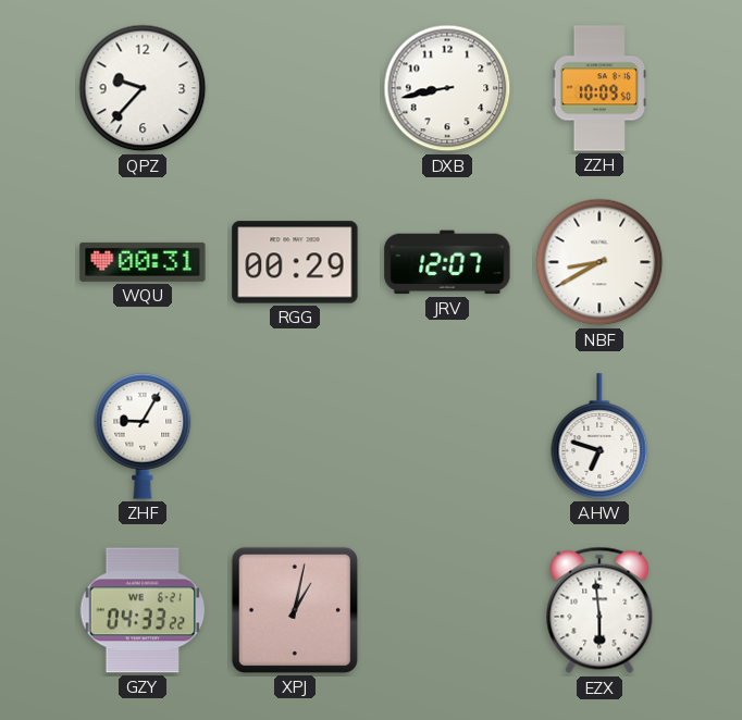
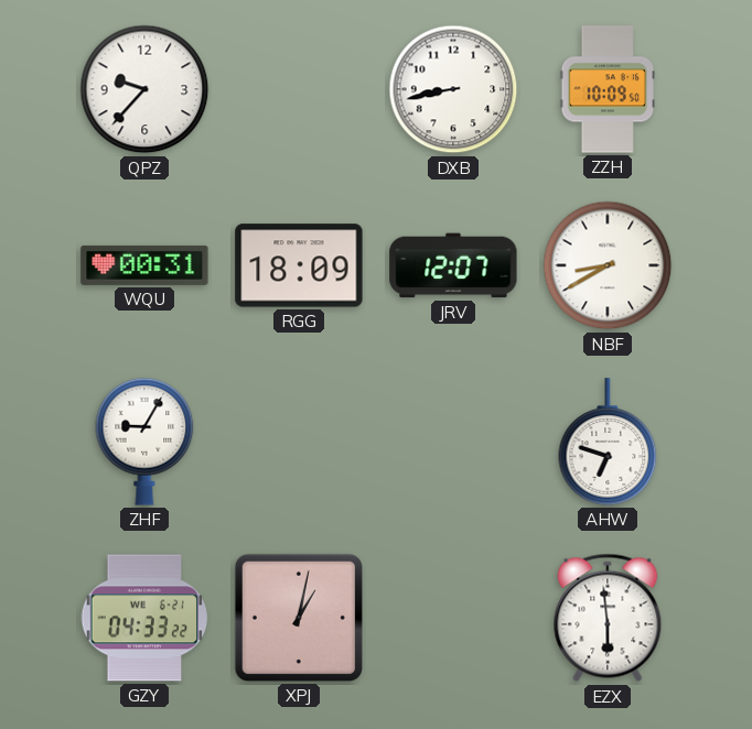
RGG: 00:29 -> 18:09
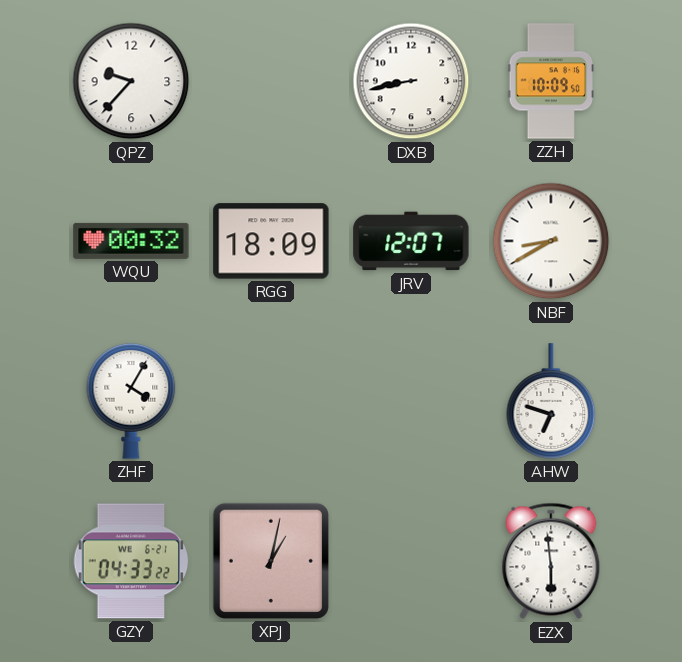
WQU: 00:31 -> 00:32
ZHF: 9:05 -> 4:05
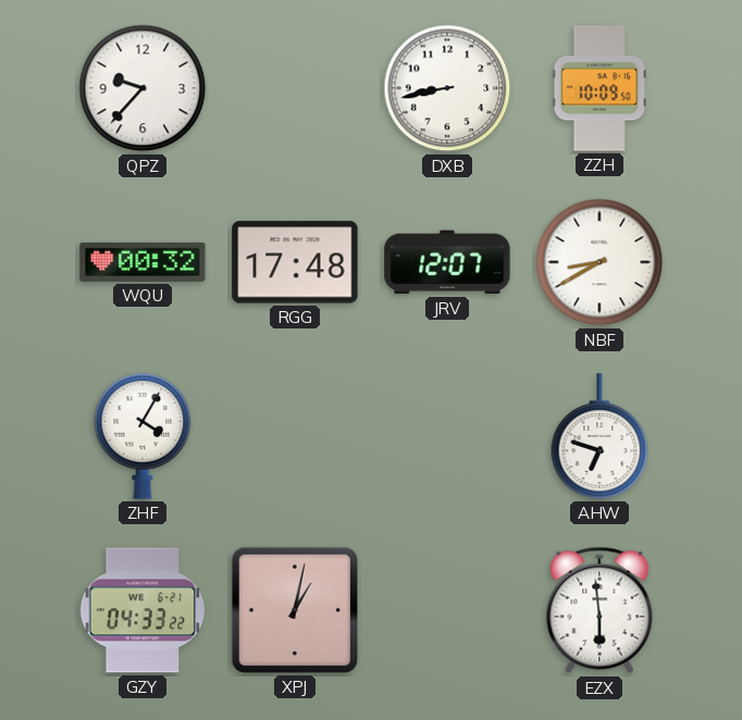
RGG: 18:09 -> 17:48
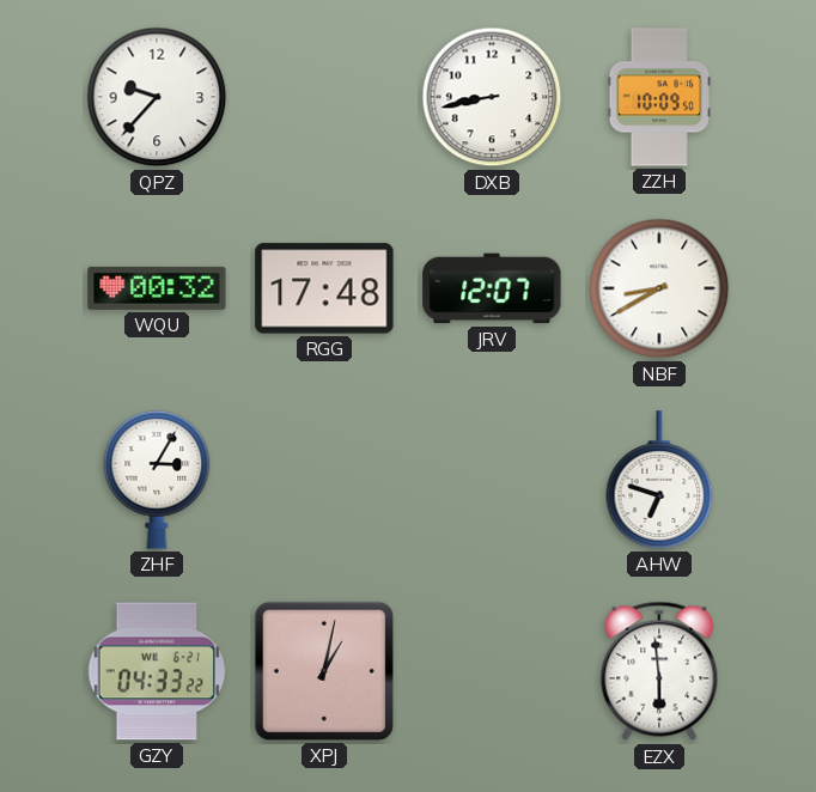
ZHF: 4:05 -> 3:05
